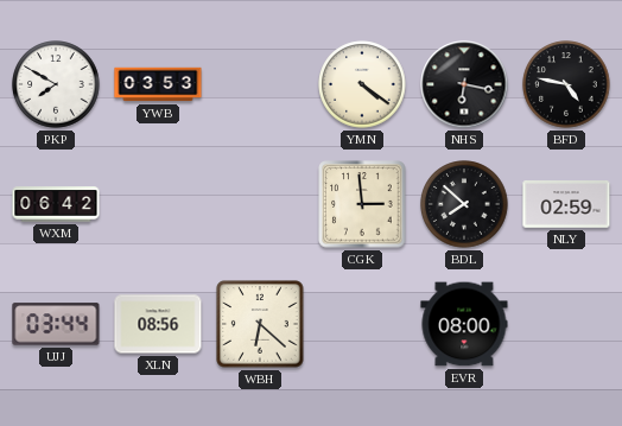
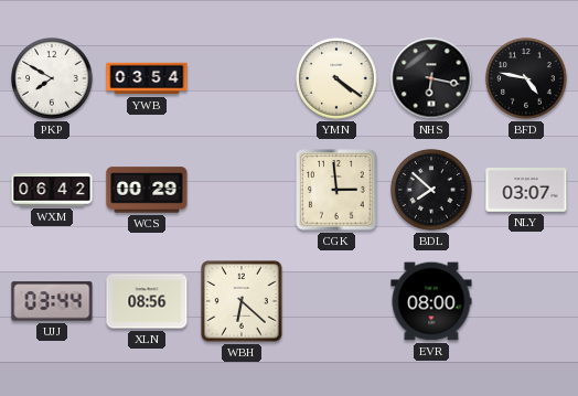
YWB: 03:53 -> 03:54
WCS: none -> 00:29
NLY: 02:59 -> 03:07
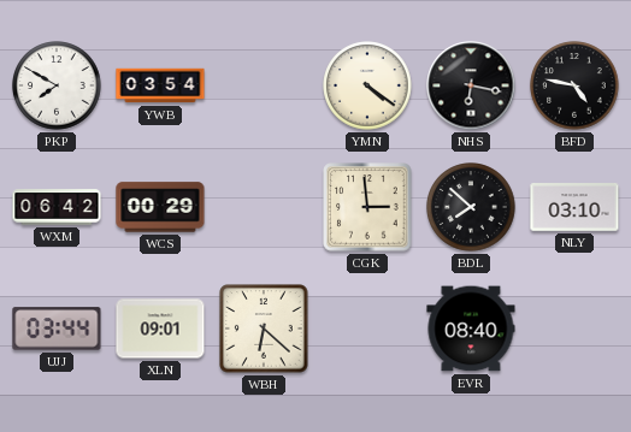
NLY: 03:07 -> 03:10
XLN: 08:56 -> 09:01
EVR: 08:00 -> 08:40
